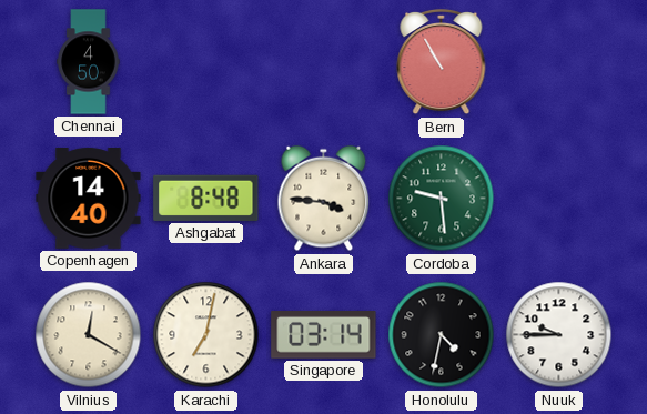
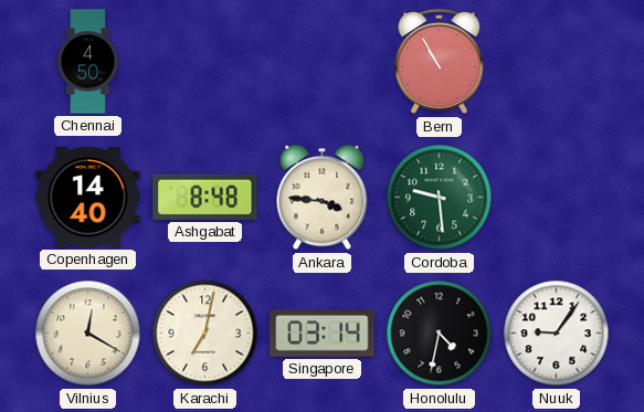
Nuuk: 9:45 -> 9:06
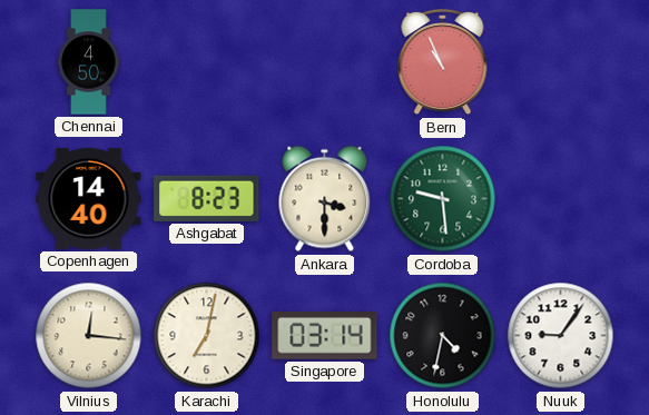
Bern: 10:55 -> 10:56
Ashgabat: 8:48 -> 8:23
Ankara: 3:46 -> 3:30
Vilnius: 12:20 -> 12:16
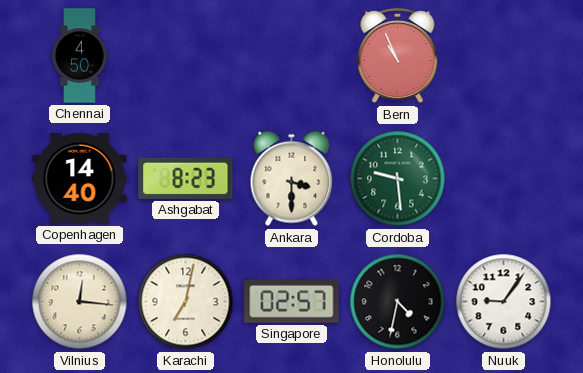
Singapore: 03:14 -> 02:57
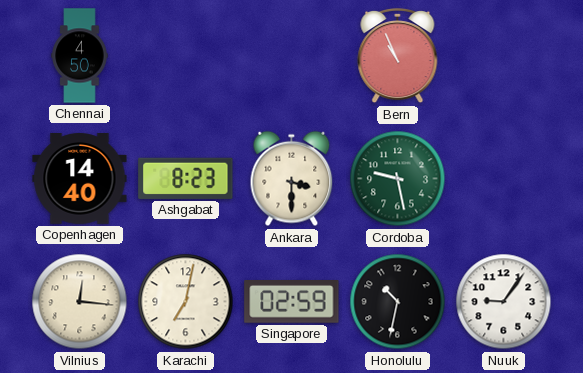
Cordoba: 9:29 -> 9:28
Singapore: 02:57 -> 02:59
Honolulu: 4:32 -> 10:32
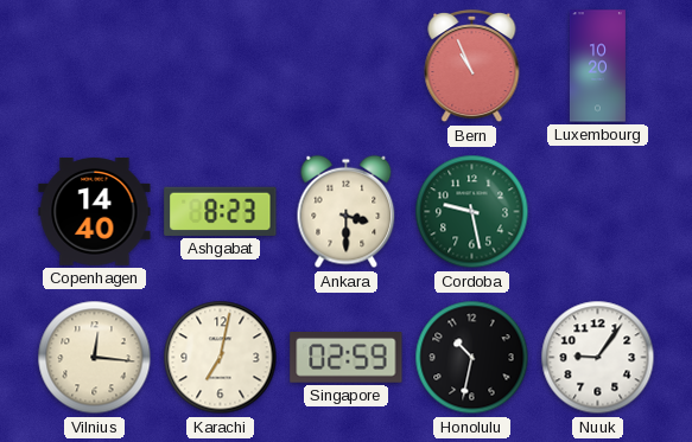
Chennai: 4:50 -> none
Luxembourg: none -> 10:20
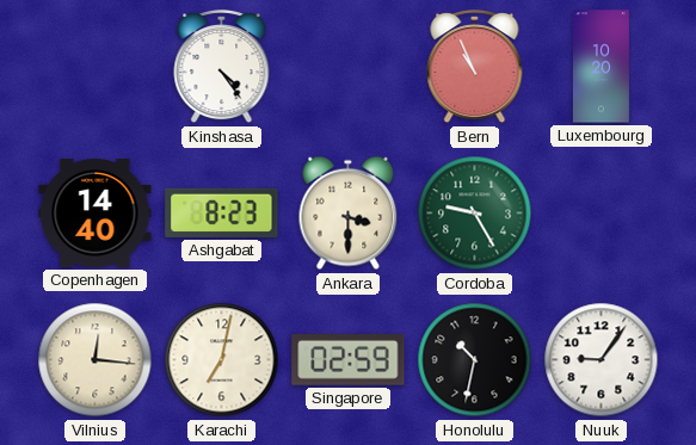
Kinshasa: none -> 4:24
Cordoba: 9:28 -> 9:25
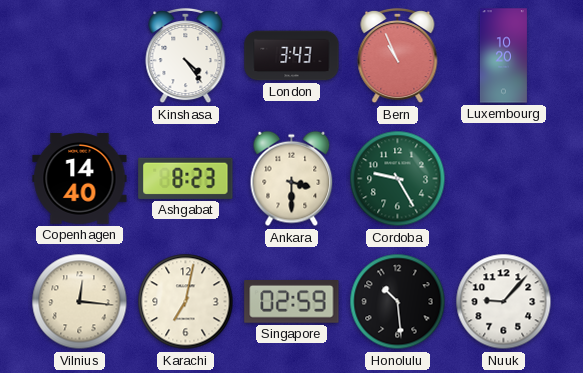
London: none -> 3:43
Honolulu: 10:32 -> 10:29
Nuuk: 9:06 -> 9:07
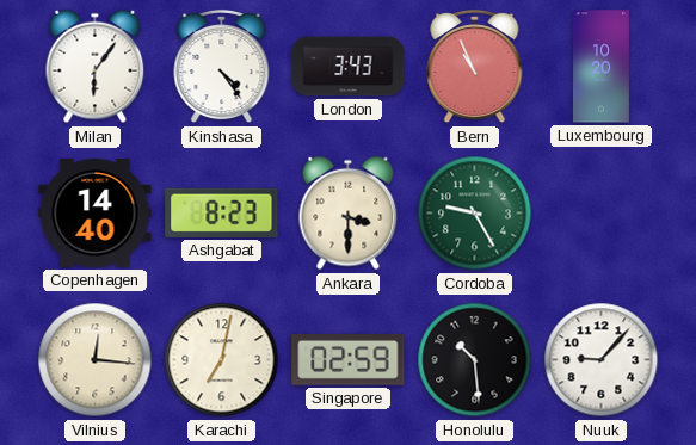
Milan: none -> 6:06
